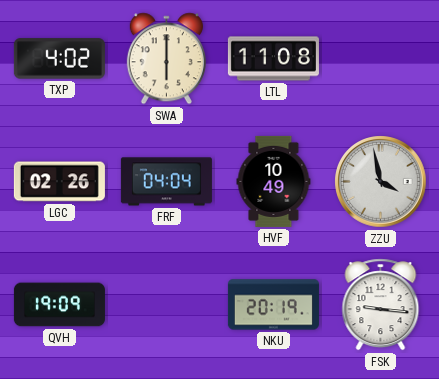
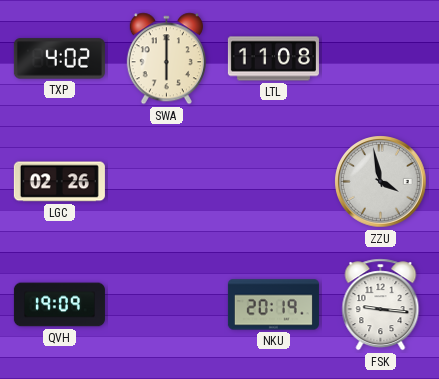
FRF: 04:04 -> none
HVF: 10:49 -> none
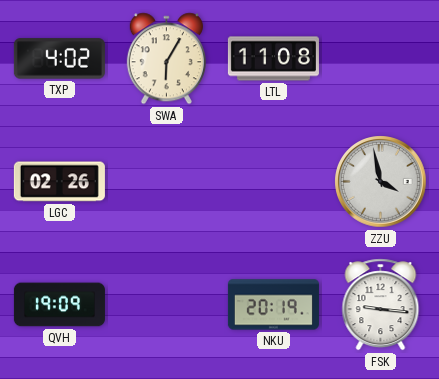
SWA: 6:00 -> 6:05
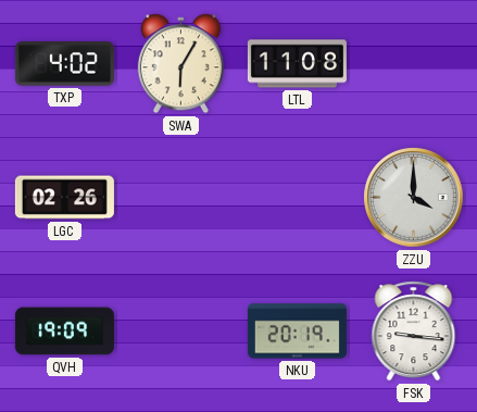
ZZU: 3:58 -> 4:00
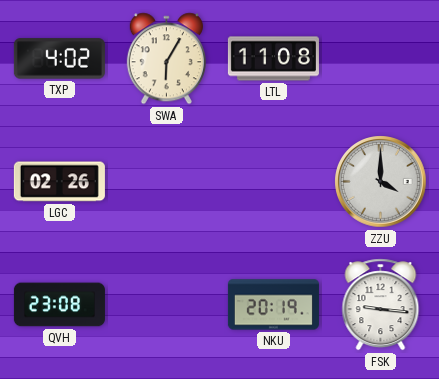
QVH: 19:09 -> 23:08
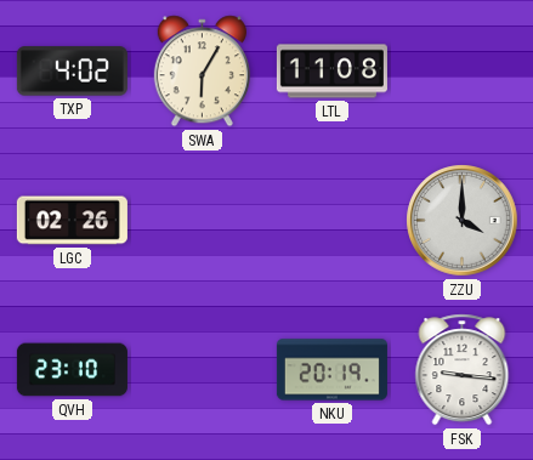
QVH: 23:08 -> 23:10
